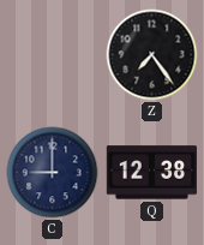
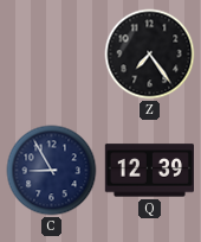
C: 9:00 -> 8:55
Q: 12:38 -> 12:39
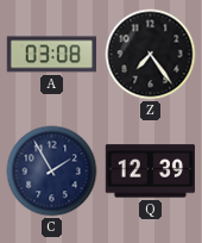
A: none -> 03:08
C: 8:55 -> 1:55
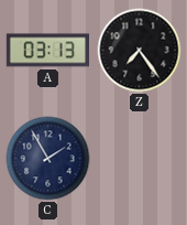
A: 03:08 -> 03:13
Q: 12:39 -> none
